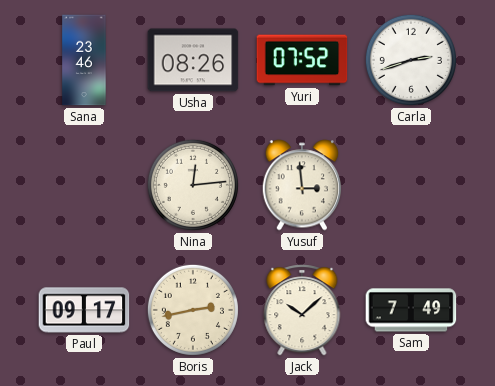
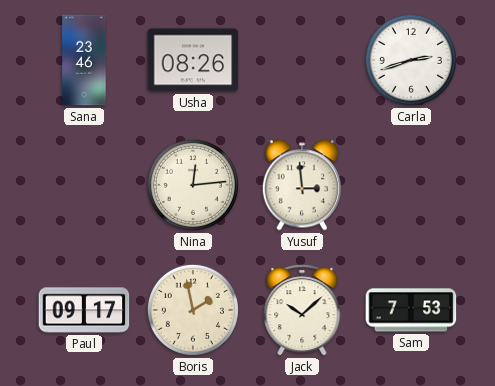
Yuri: 07:52 -> none
Boris: 2:43 -> 1:58
Sam: 7:49 -> 7:53
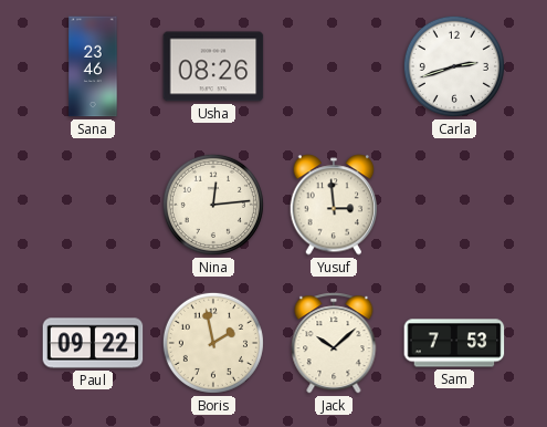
Paul: 09:17 -> 09:22
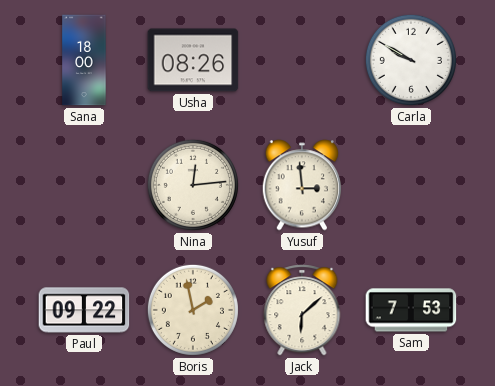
Sana: 23:46 -> 18:00
Carla: 2:42 -> 9:50
Jack: 10:08 -> 6:08
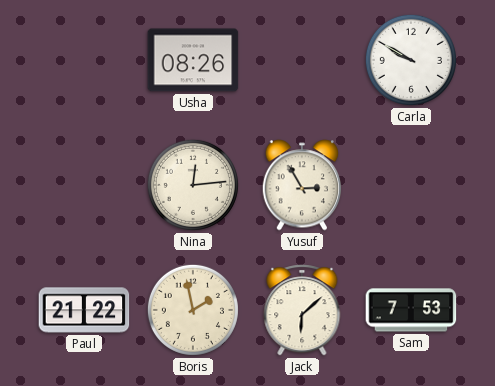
Sana: 18:00 -> none
Yusuf: 2:59 -> 2:55
Paul: 09:22 -> 21:22
